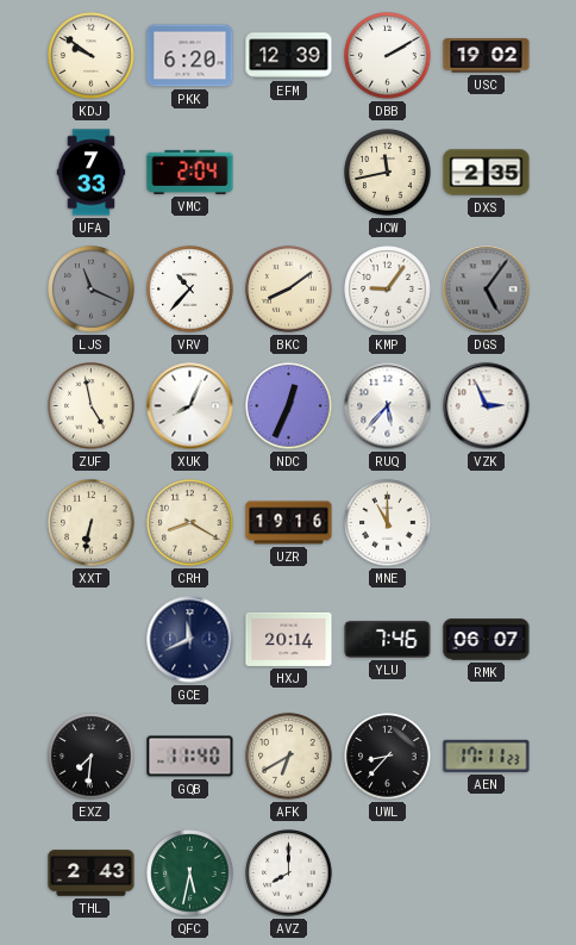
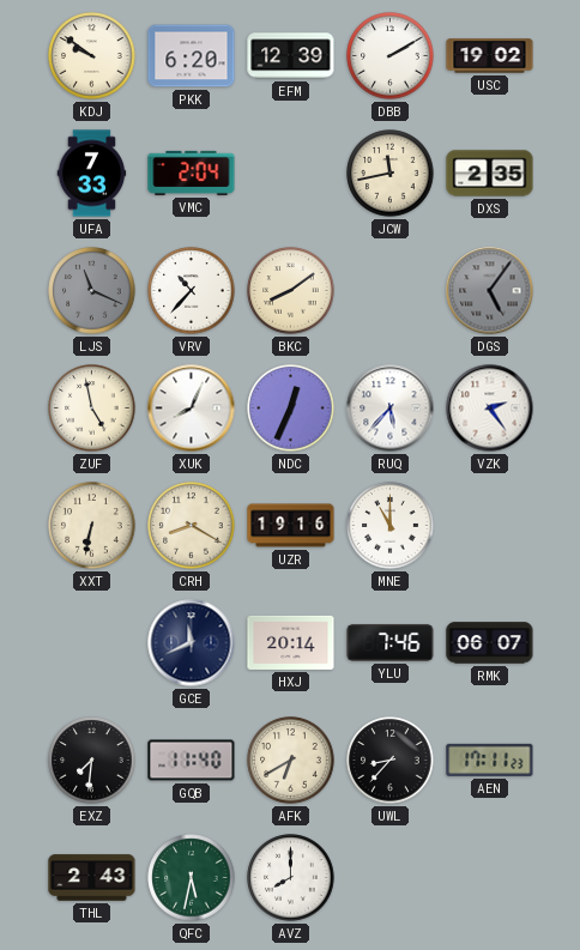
KMP: 9:06 -> none
VZK: 2:56 -> 2:24
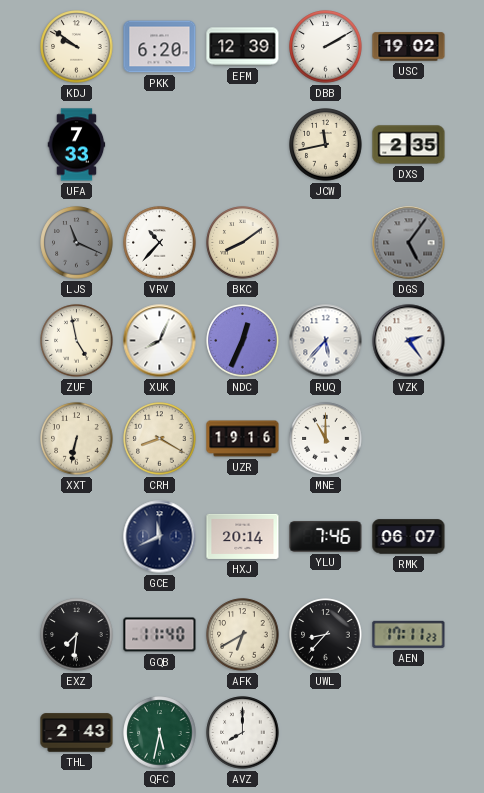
VMC: 2:04 -> none
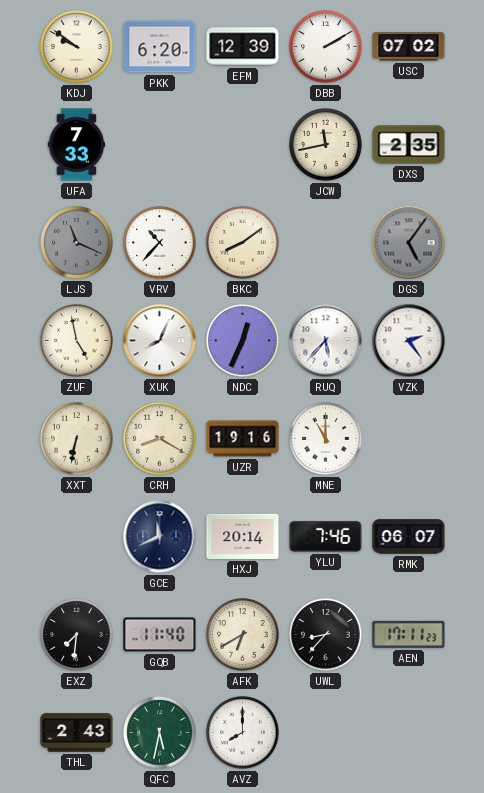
USC: 19:02 -> 07:02
